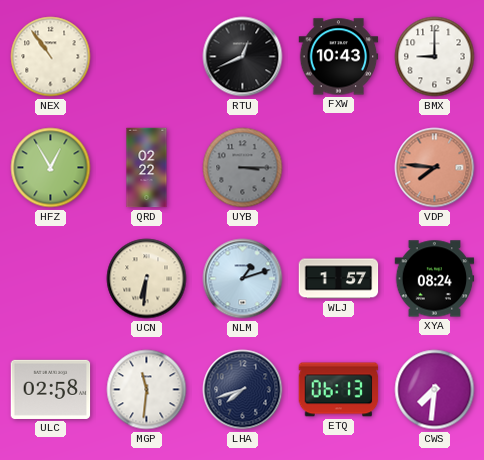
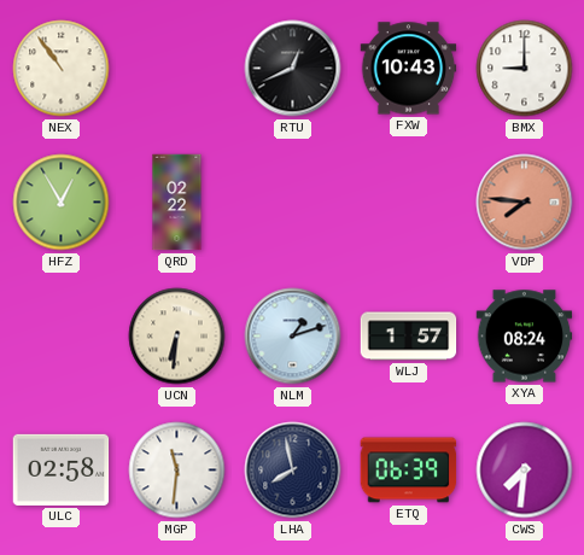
UYB: 3:15 -> none
LHA: 7:42 -> 7:58
ETQ: 06:13 -> 06:39
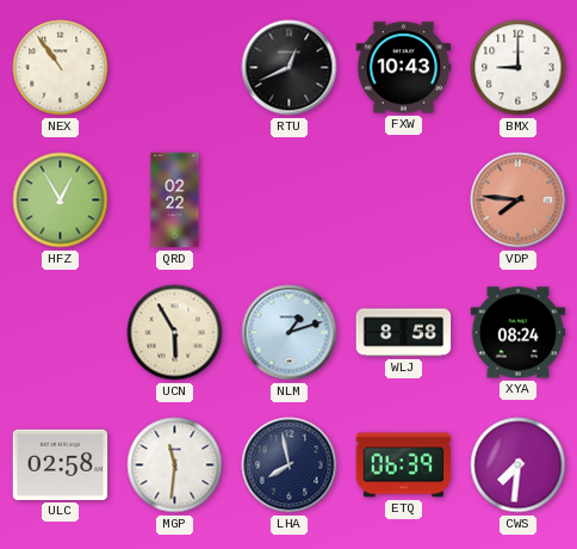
UCN: 6:31 -> 5:55
WLJ: 1:57 -> 8:58
